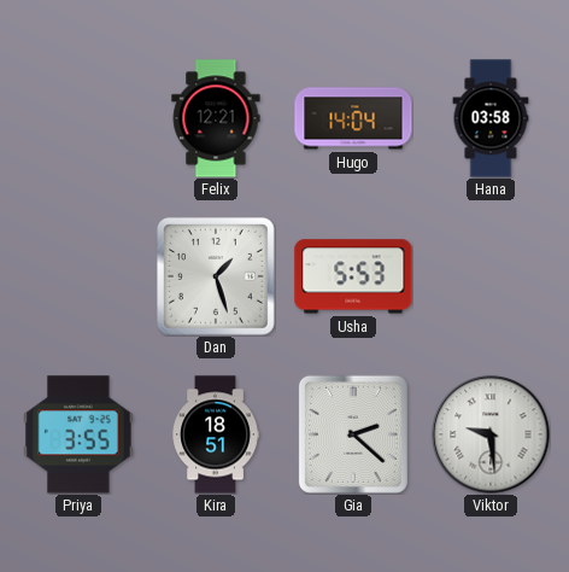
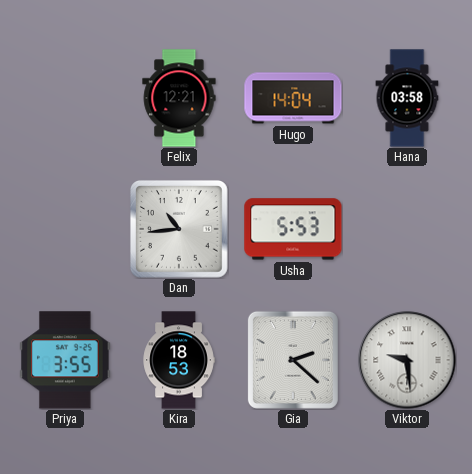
Dan: 1:27 -> 10:44
Kira: 18:51 -> 18:53
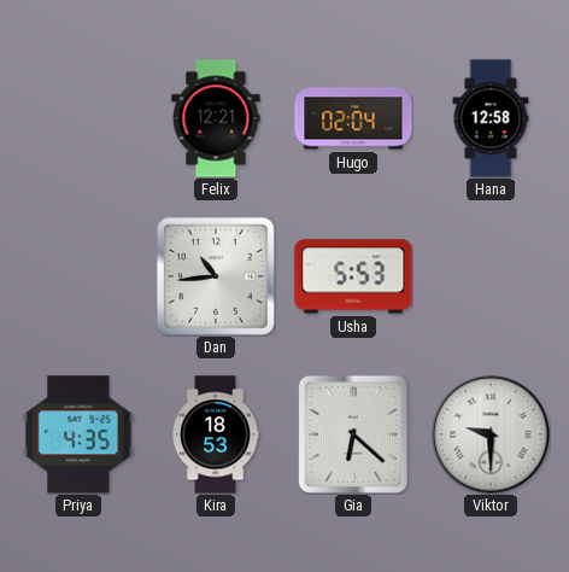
Hugo: 14:04 -> 02:04
Hana: 03:58 -> 12:58
Priya: 3:55 -> 4:35
Gia: 2:22 -> 6:22
Viktor: 9:29 -> 9:30
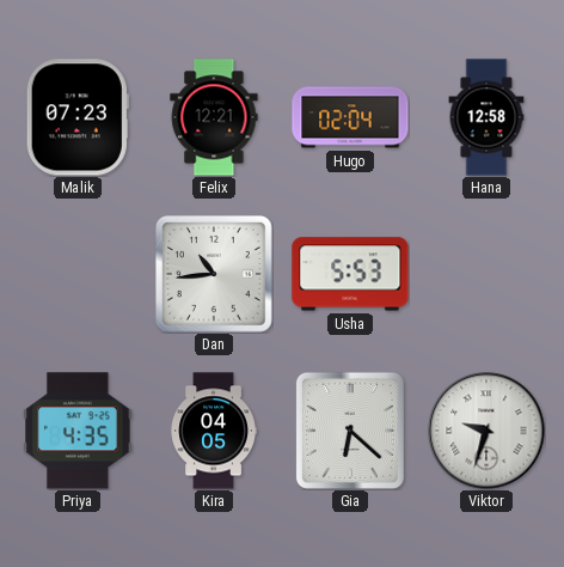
Malik: none -> 07:23
Kira: 18:53 -> 04:05
Viktor: 9:30 -> 9:33
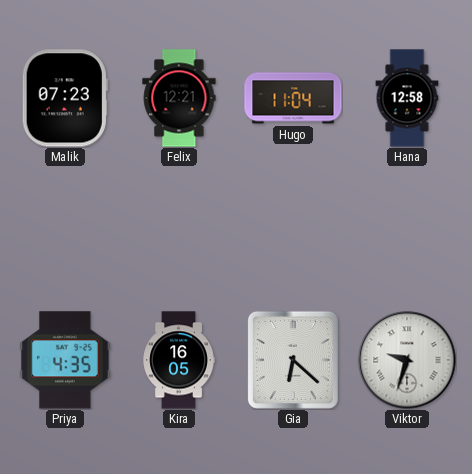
Hugo: 02:04 -> 11:04
Dan: 10:44 -> none
Usha: 5:53 -> none
Kira: 04:05 -> 16:05
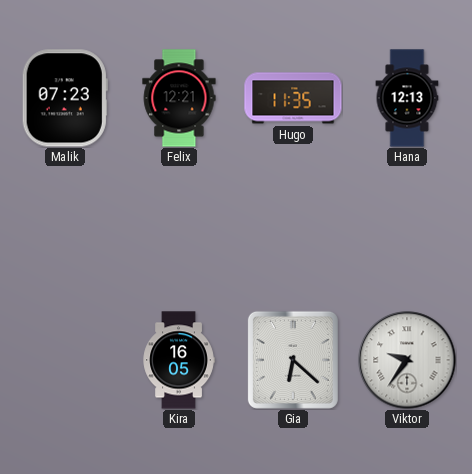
Hugo: 11:04 -> 11:35
Hana: 12:58 -> 12:13
Priya: 4:35 -> none
Viktor: 9:33 -> 9:36
